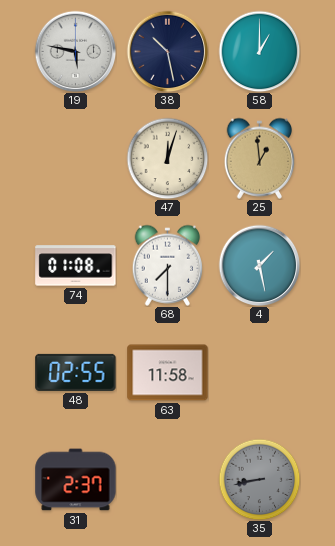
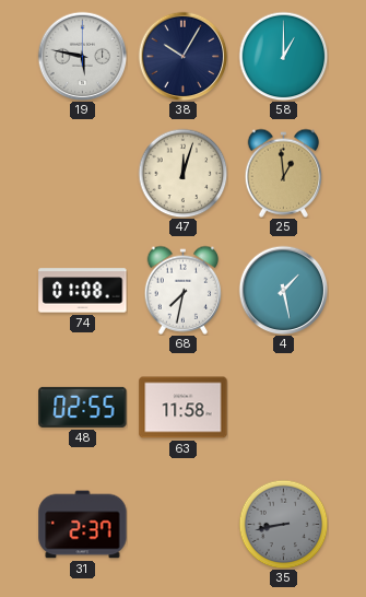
38: 10:28 -> 10:05
68: 7:30 -> 7:32
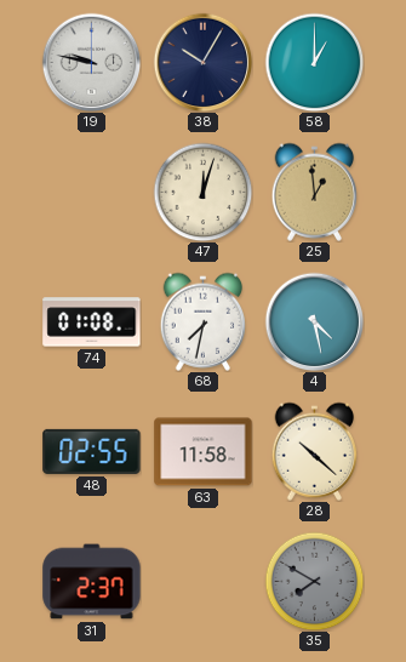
19: 5:47 -> 9:47
4: 1:28 -> 4:28
28: none -> 10:22
35: 8:43 -> 7:50
